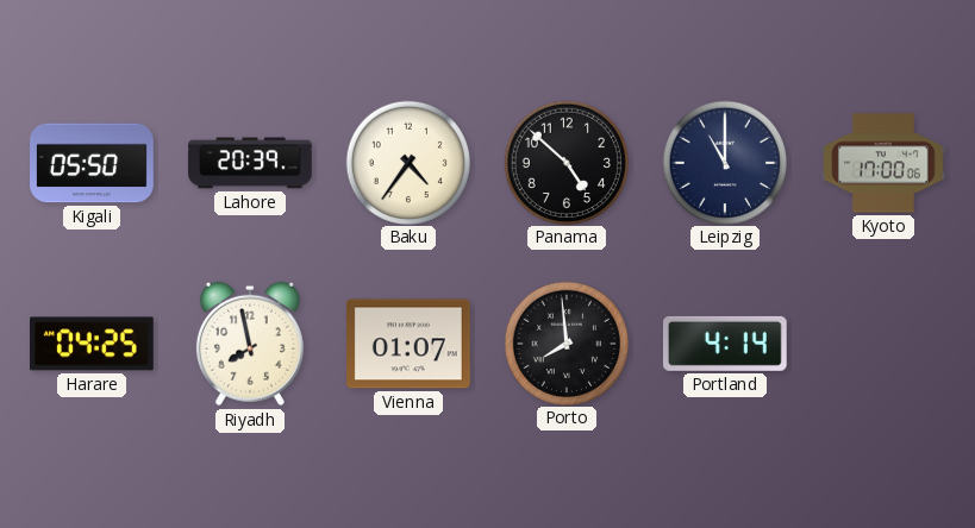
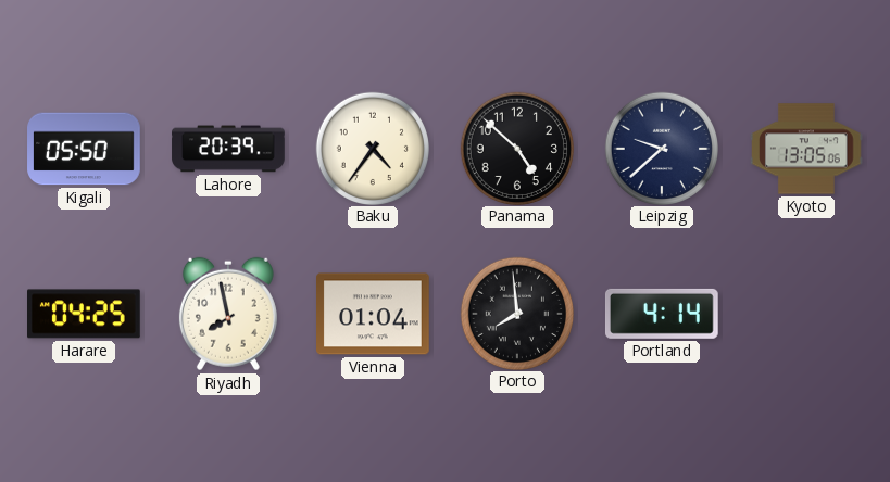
Leipzig: 11:00 -> 9:38
Kyoto: 17:00 -> 13:05
Vienna: 01:07 -> 01:04
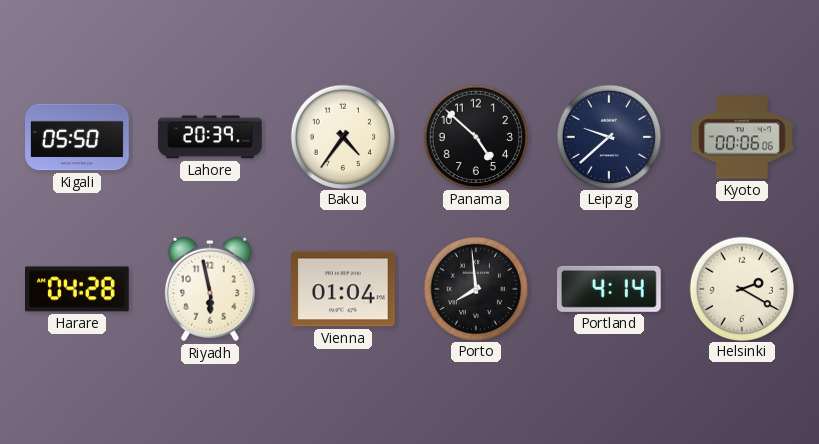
Kyoto: 13:05 -> 00:06
Harare: 04:25 -> 04:28
Riyadh: 7:58 -> 5:58
Helsinki: none -> 2:20
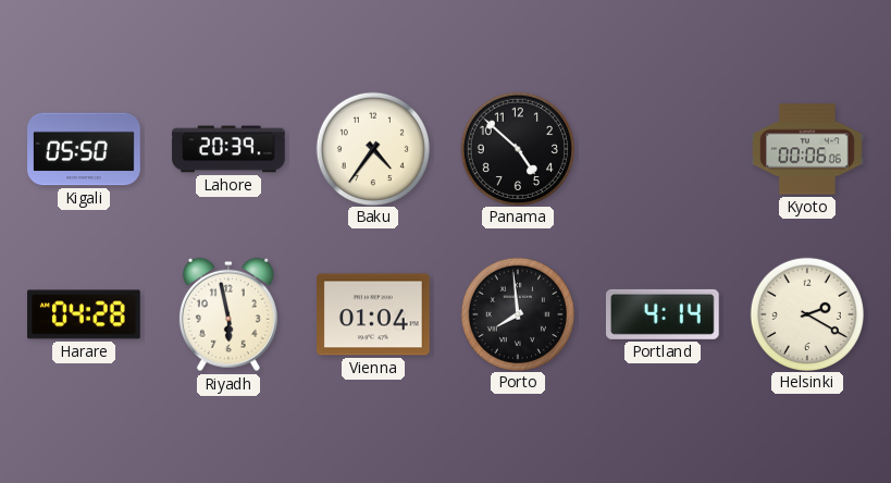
Leipzig: 9:38 -> none
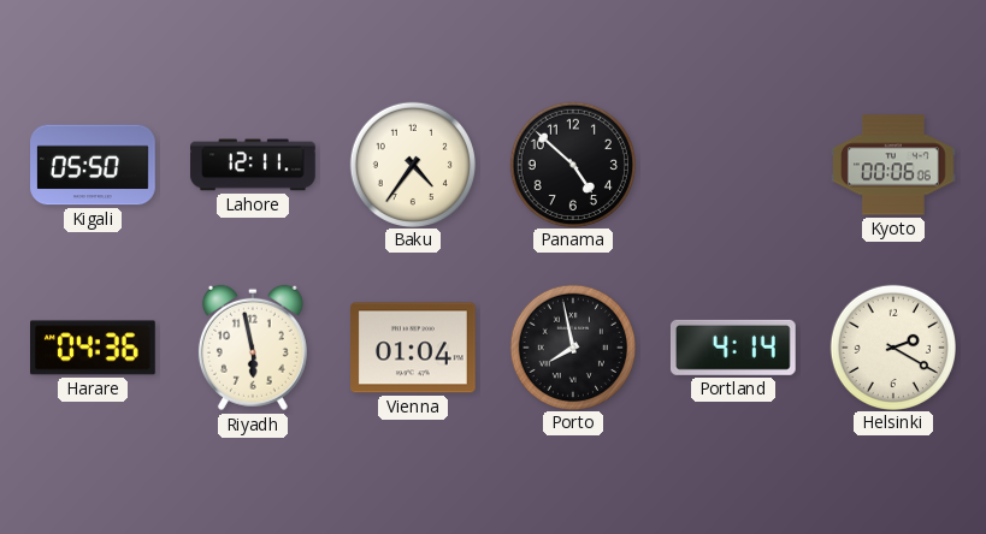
Lahore: 20:39 -> 12:11
Harare: 04:28 -> 04:36
Porto: 7:59 -> 7:58
